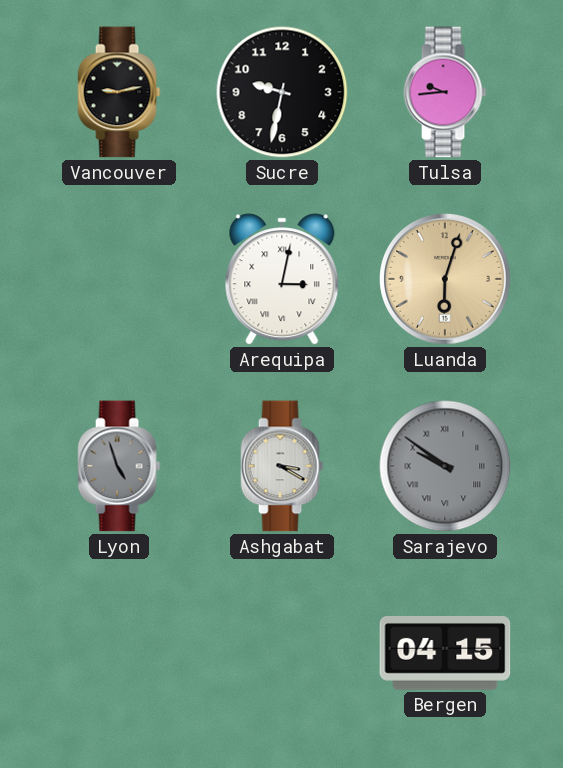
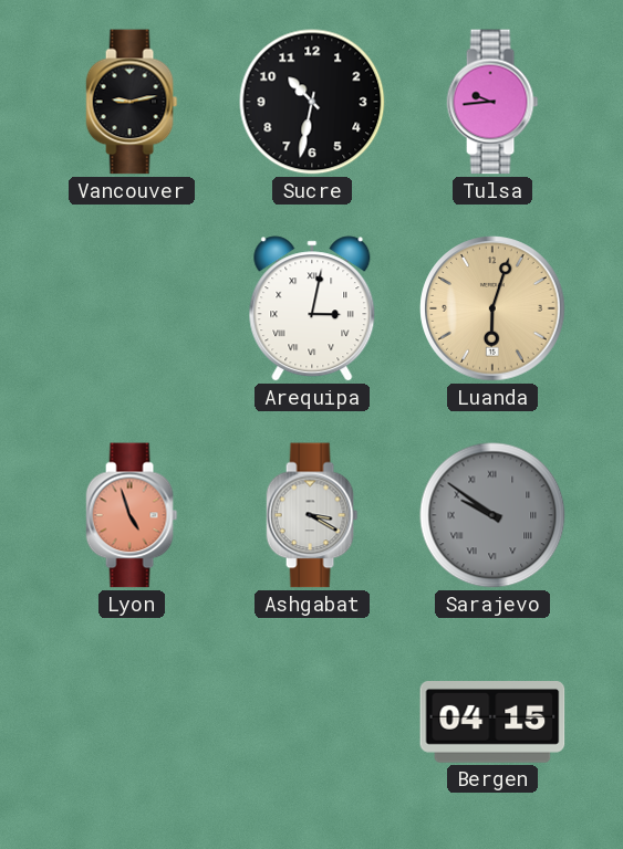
Sucre: 9:32 -> 10:32
Lyon dial: grey -> salmon
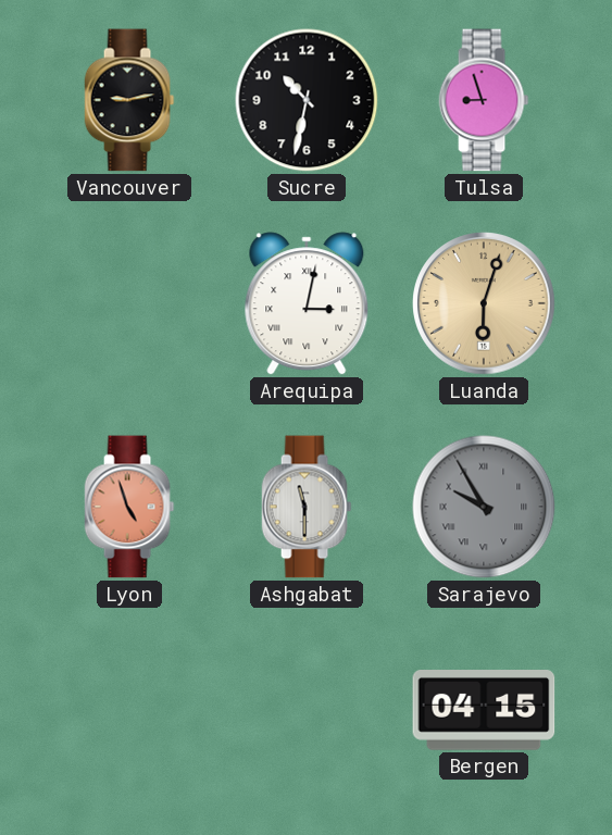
Tulsa: 9:44 -> 8:57
Ashgabat: 3:20 -> 11:30
Sarajevo: 9:51 -> 9:55
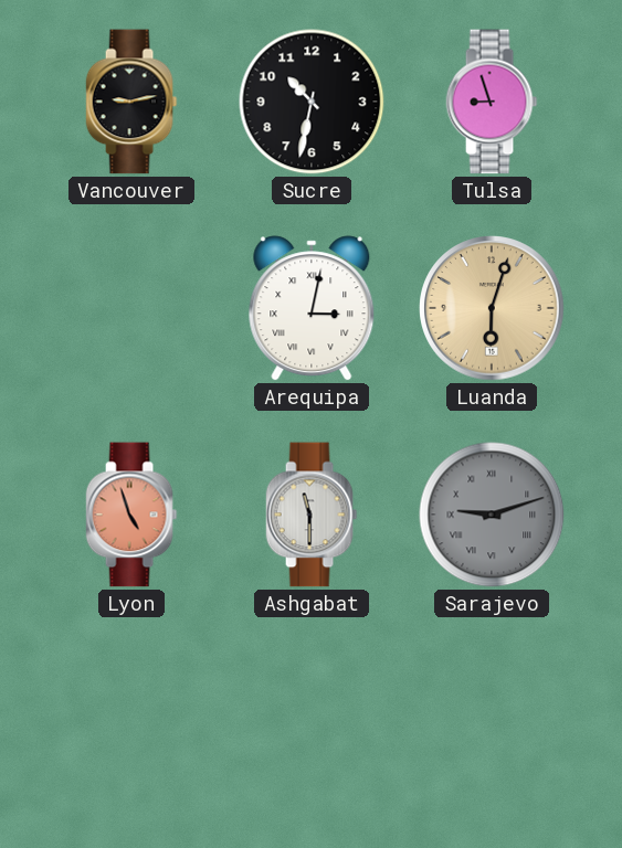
Sarajevo: 9:55 -> 9:12
Bergen: 04:15 -> none
